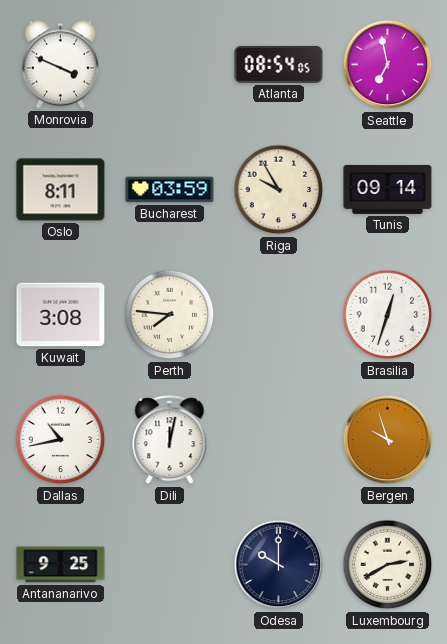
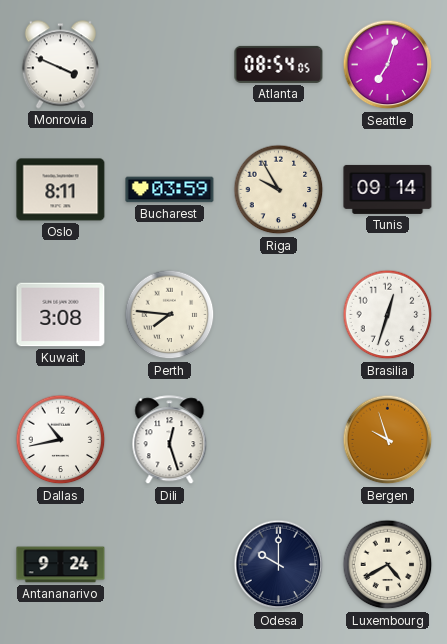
Seattle: 6:58 -> 7:03
Dili: 12:02 -> 12:27
Antananarivo: 9:25 -> 9:24
Luxembourg: 2:40 -> 4:40
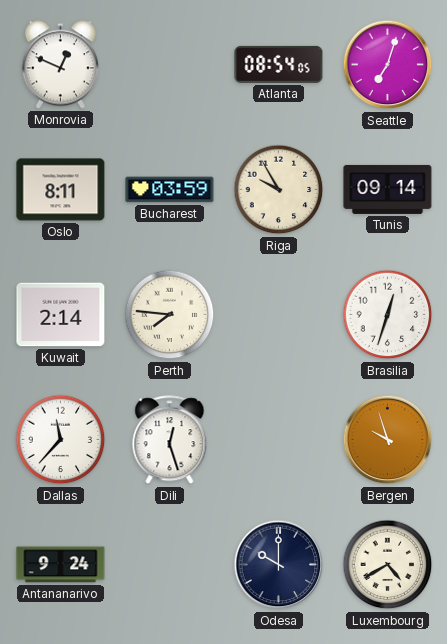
Monrovia: 3:49 -> 12:49
Kuwait: 3:08 -> 2:14
Dallas: 10:43 -> 11:37
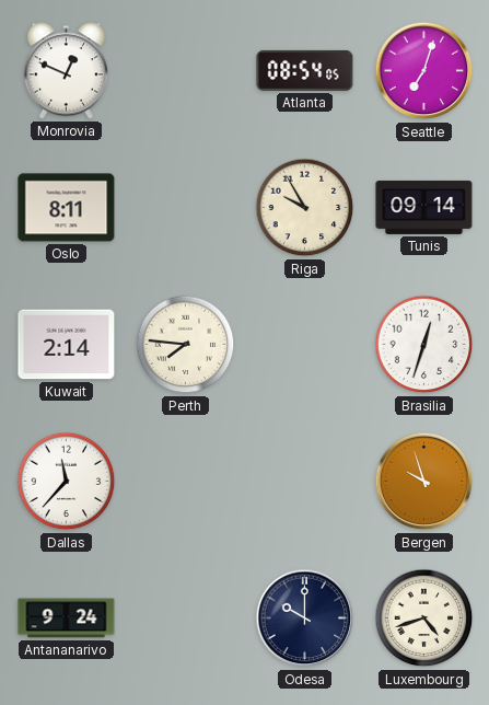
Bucharest: 03:59 -> none
Dili: 12:27 -> none
Luxembourg: 4:40 -> 4:42
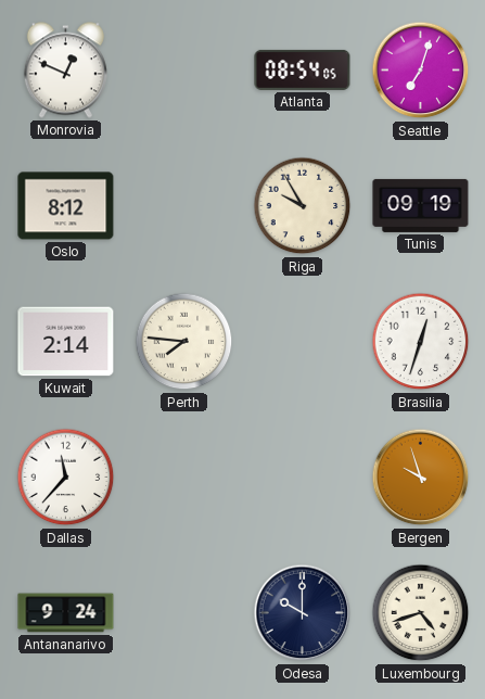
Oslo: 8:11 -> 8:12
Tunis: 09:14 -> 09:19
